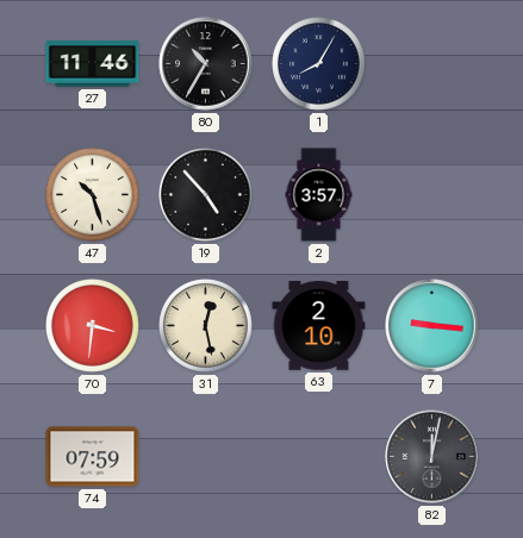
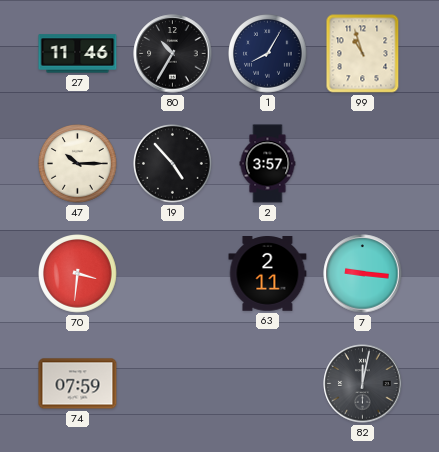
99: none -> 10:57
47: 10:27 -> 10:15
31: 12:28 -> none
63: 2:10 -> 2:11
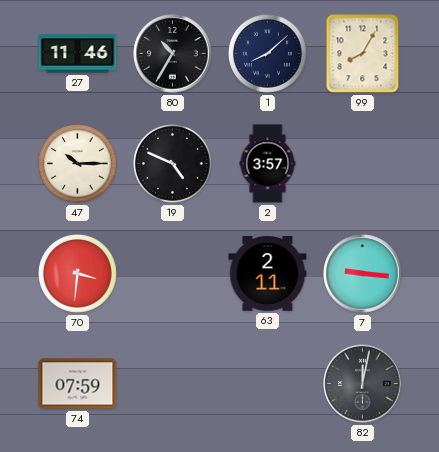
1: 8:05 -> 8:08
99: 10:57 -> 8:05
19: 4:53 -> 4:49
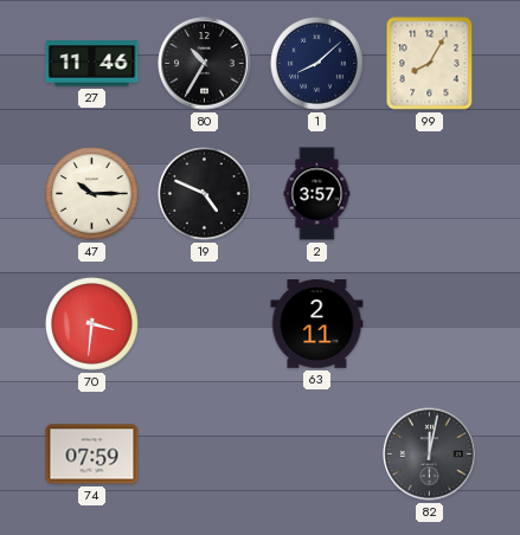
7: 9:16 -> none
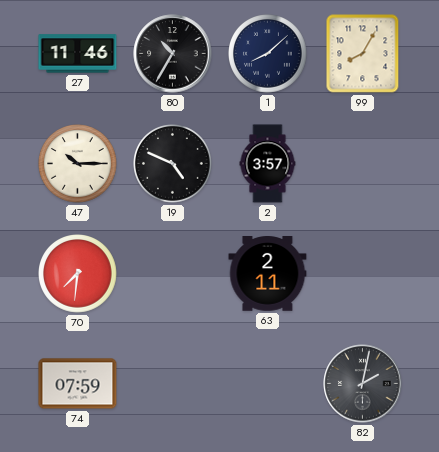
70: 3:31 -> 7:31
82: 12:02 -> 2:02
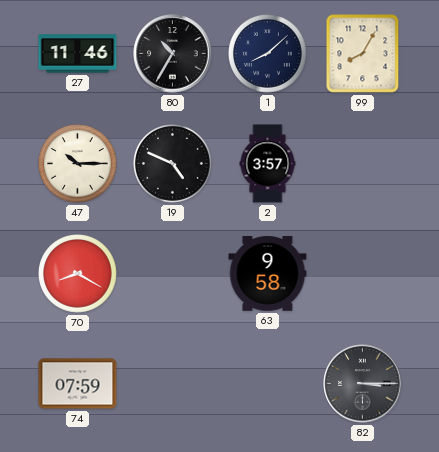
70: 7:31 -> 8:20
63: 2:11 -> 9:58
82: 2:02 -> 3:15
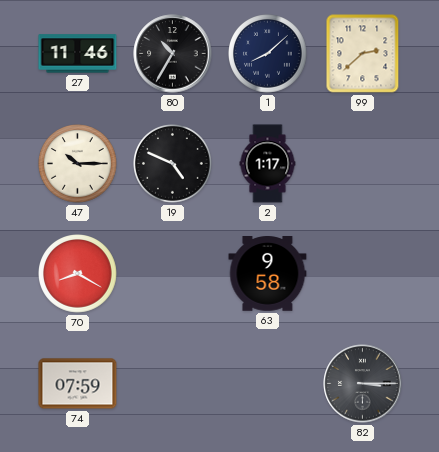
99: 8:05 -> 2:38
2: 3:57 -> 1:17
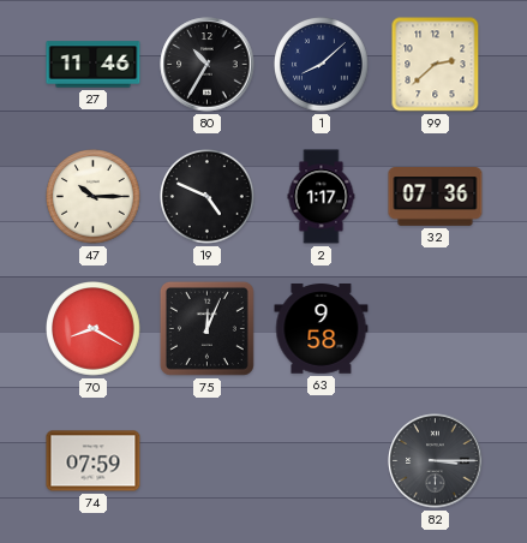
32: none -> 07:36
75: none -> 12:04
